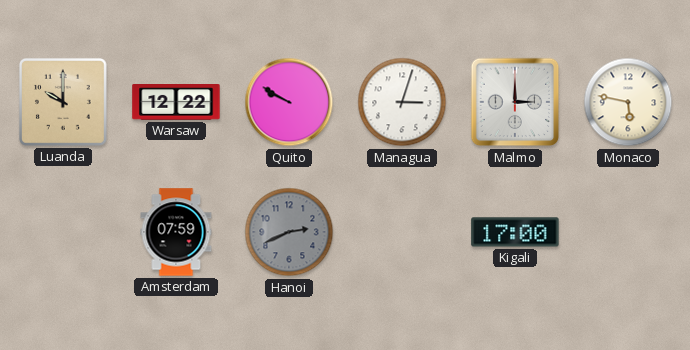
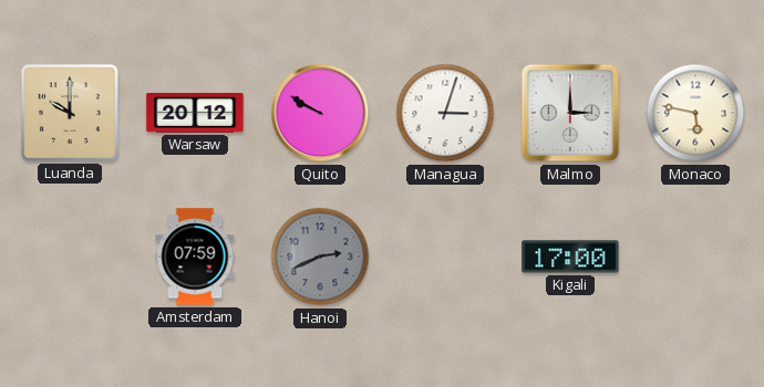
Warsaw: 12:22 -> 20:12
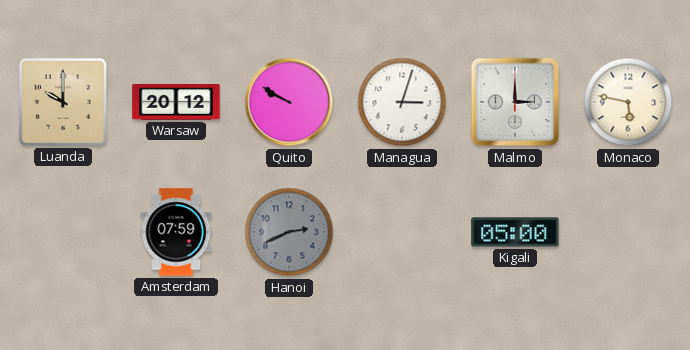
Kigali: 17:00 -> 05:00
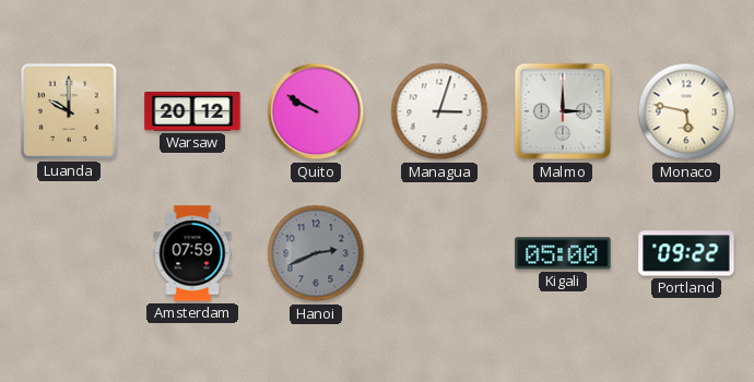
Portland: none -> 09:22
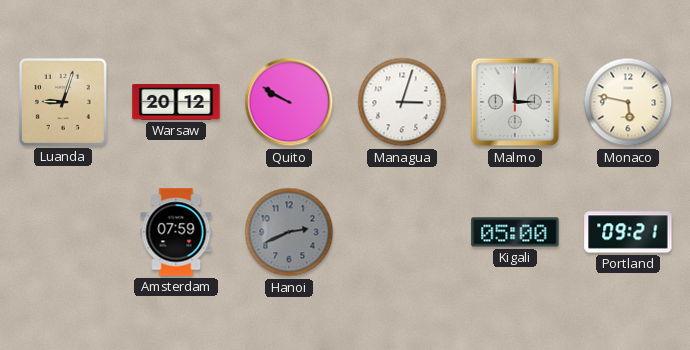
Luanda: 10:00 -> 9:03
Portland: 09:22 -> 09:21
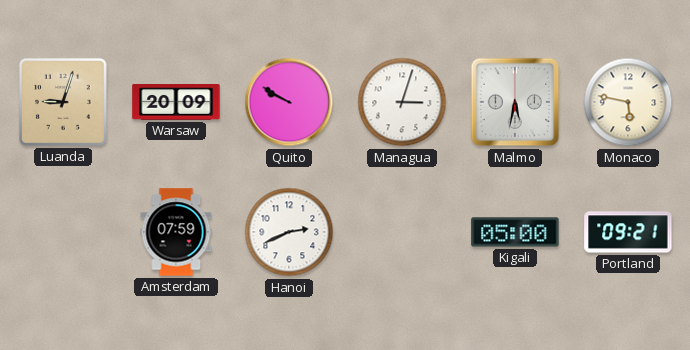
Warsaw: 20:12 -> 20:09
Malmo: 3:00 -> 5:32
Hanoi dial: grey -> white
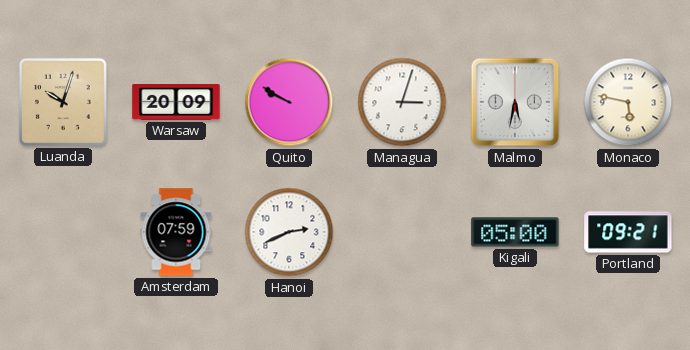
Luanda: 9:03 -> 10:03
